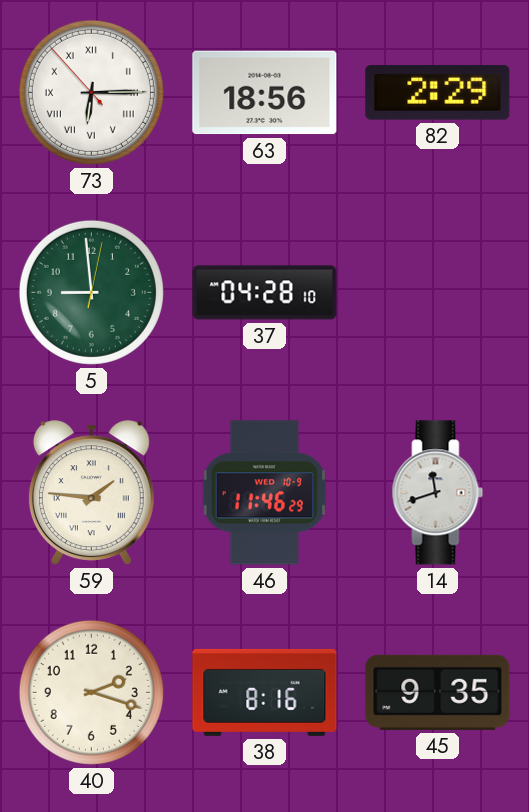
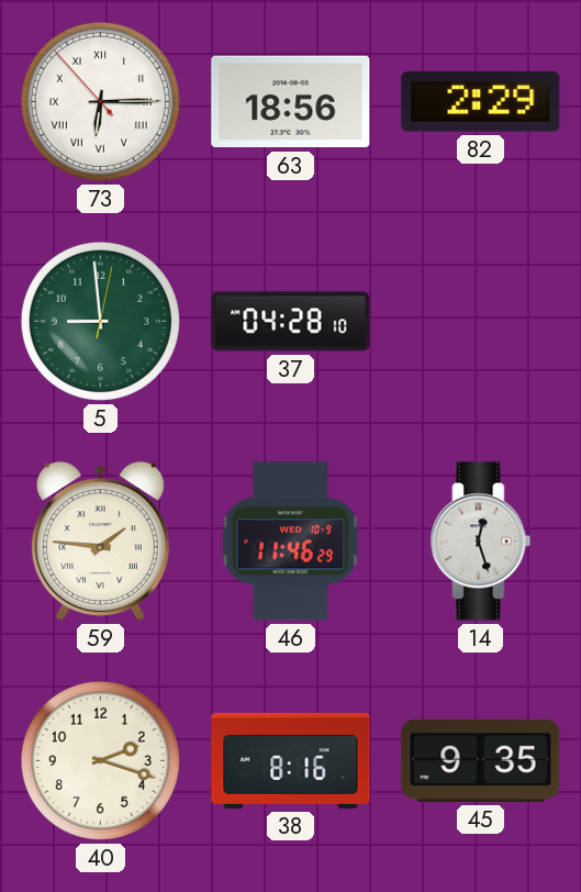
14: 11:42 -> 12:27
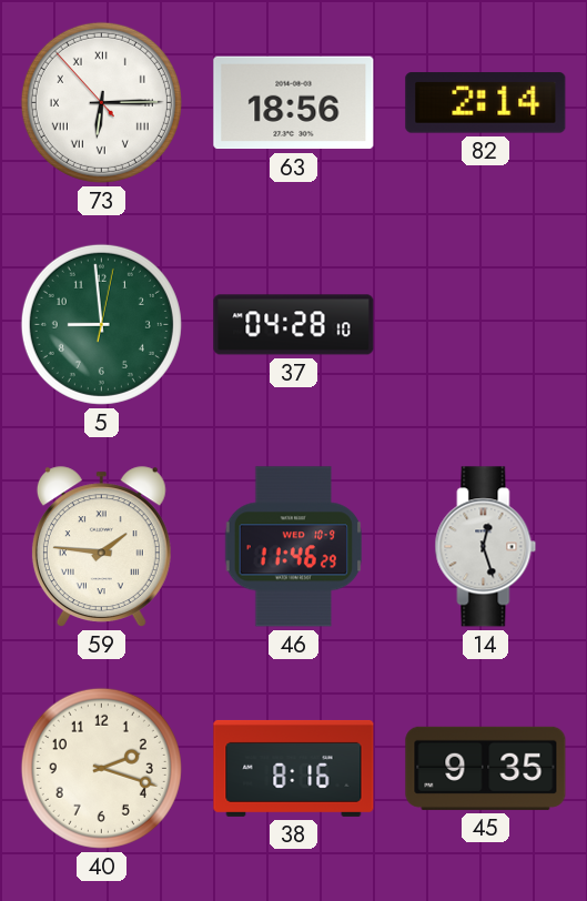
82: 2:29 -> 2:14
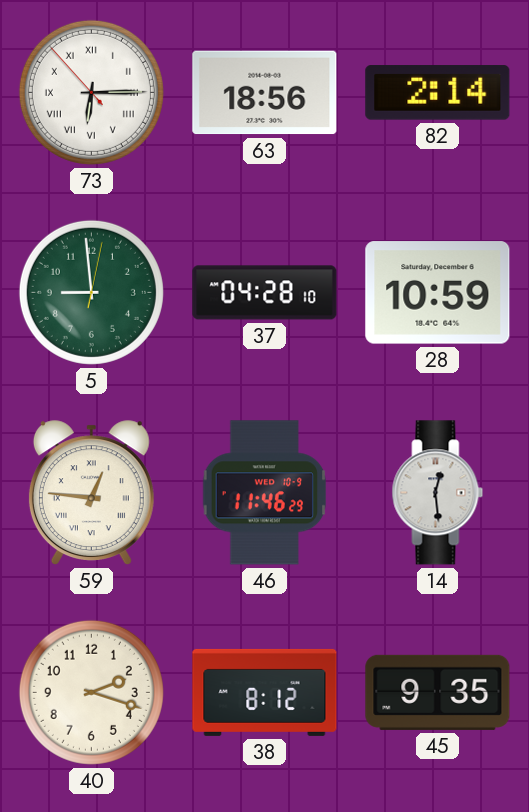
28: none -> 10:59
59: 1:46 -> 12:46
14: 12:27 -> 12:29
38: 8:16 -> 8:12
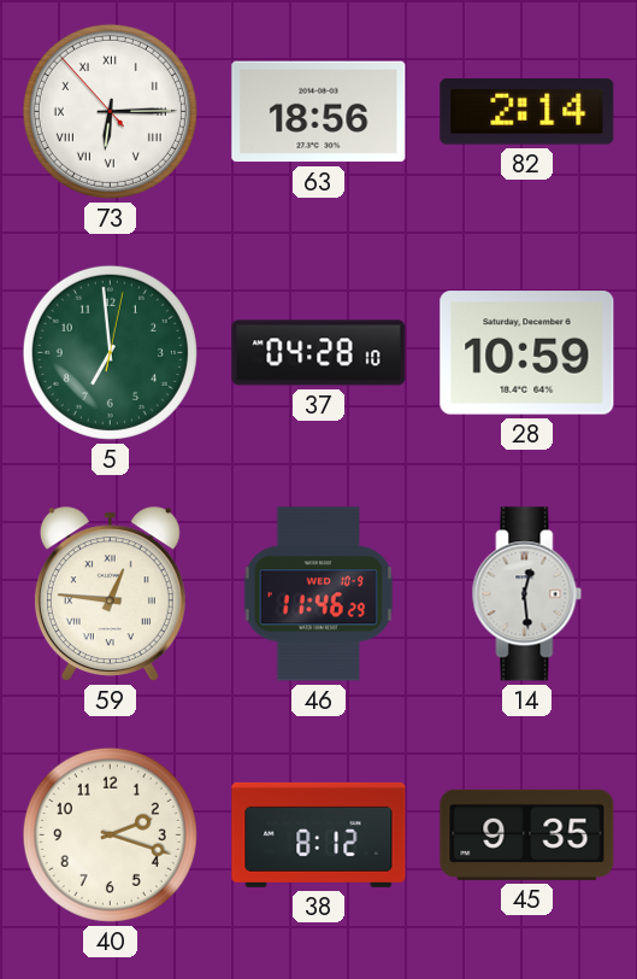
5: 8:59 -> 6:59
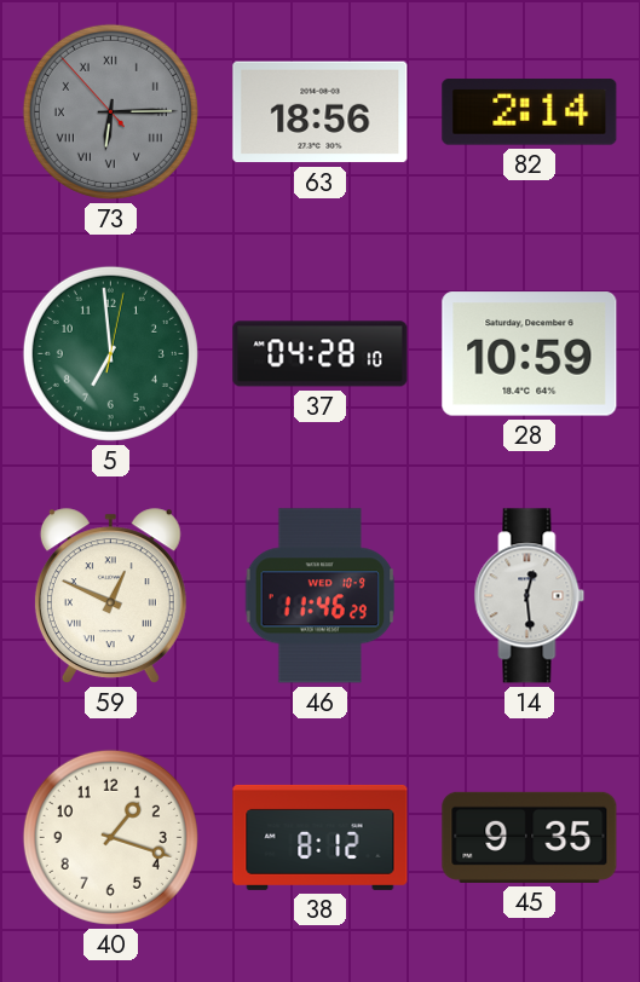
73 dial: white -> grey
59: 12:46 -> 12:49
40: 2:18 -> 1:18
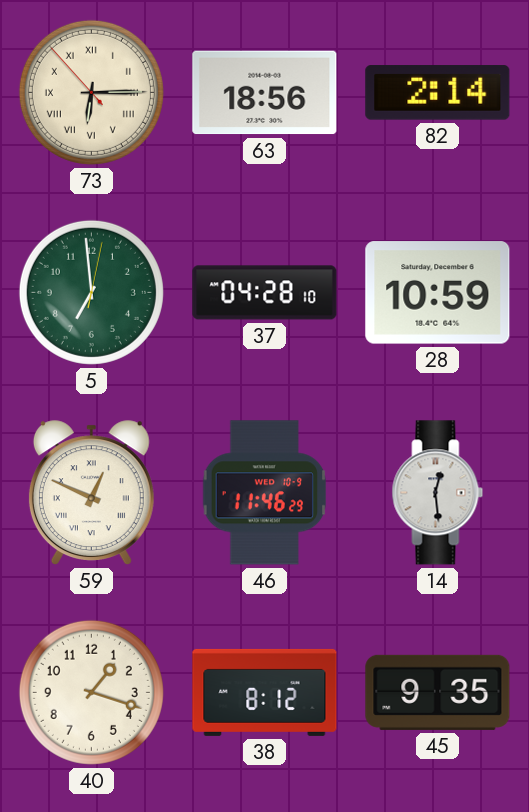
73 dial: grey -> cream
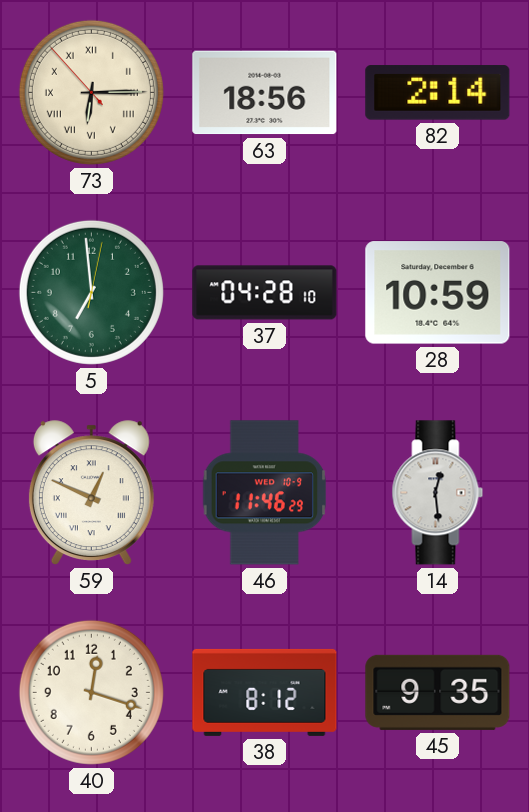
40: 1:18 -> 12:18
